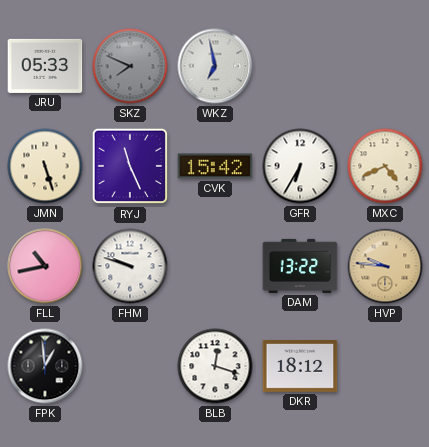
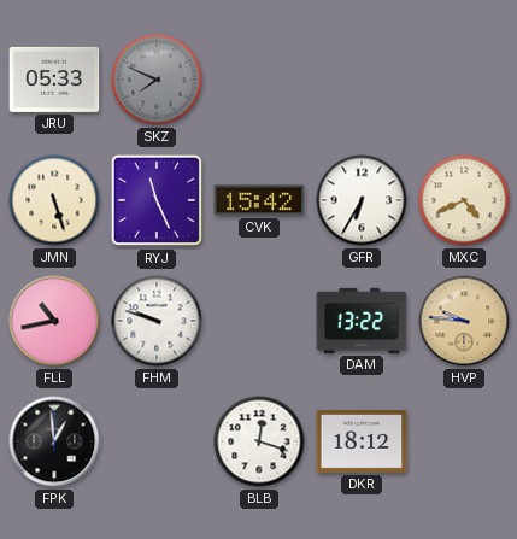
WKZ: 6:58 -> none
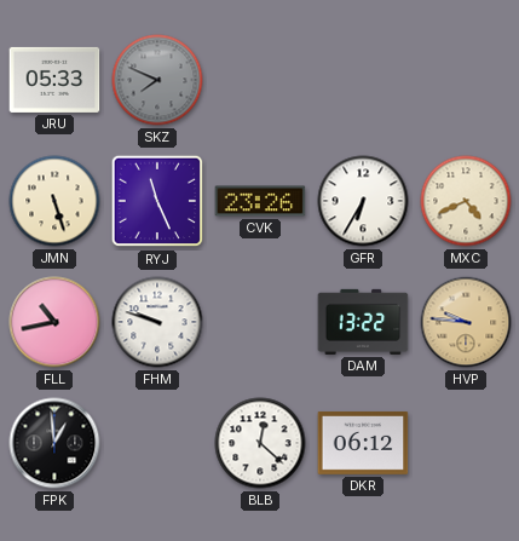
CVK: 15:42 -> 23:26
BLB: 12:18 -> 12:22
DKR: 18:12 -> 06:12
